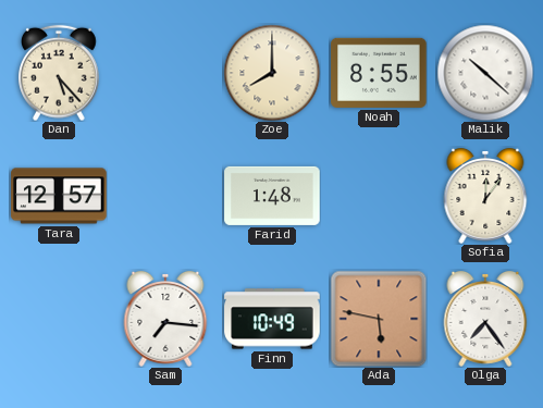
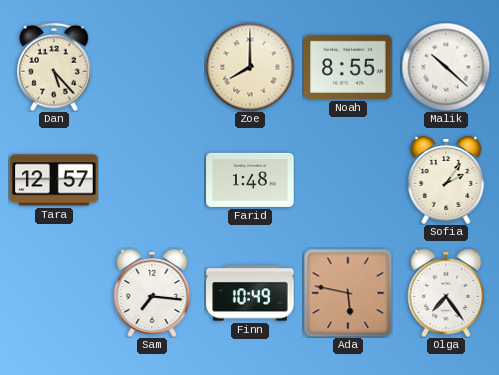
Sofia: 12:06 -> 2:06
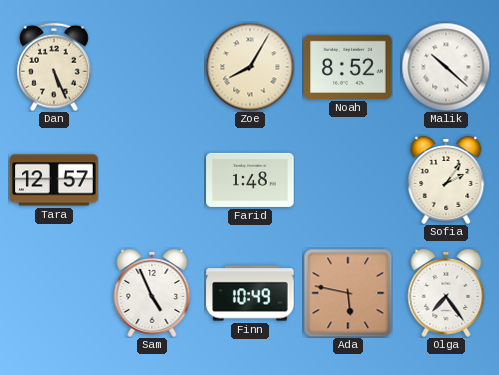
Dan: 5:23 -> 5:26
Zoe: 8:00 -> 8:05
Noah: 8:55 -> 8:52
Sam: 7:16 -> 4:56
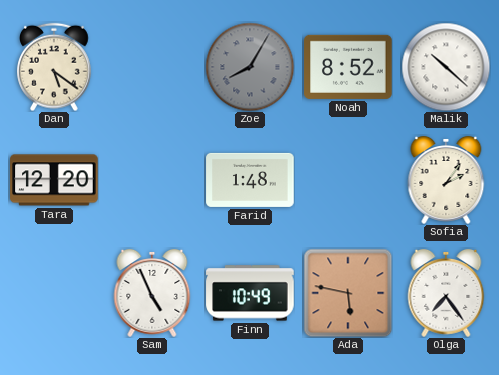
Dan: 5:26 -> 5:21
Zoe dial: cream -> grey
Tara: 12:57 -> 12:20
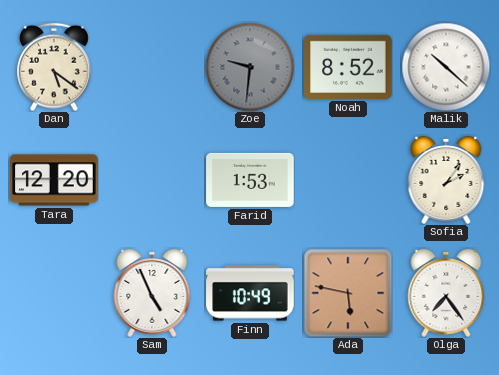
Zoe: 8:05 -> 9:31
Farid: 1:48 -> 1:53
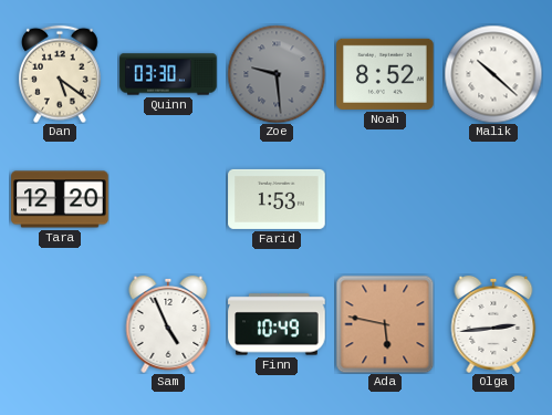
Quinn: none -> 03:30
Zoe: 9:31 -> 9:29
Sofia: 2:06 -> none
Olga: 7:24 -> 2:44
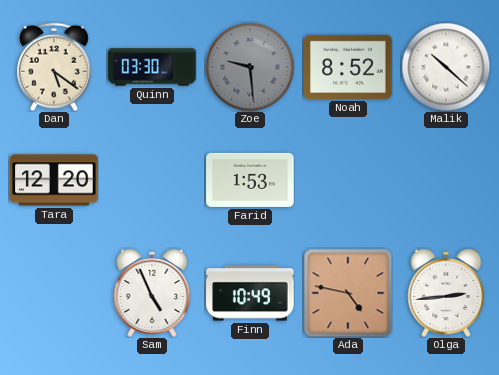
Ada: 5:47 -> 4:47
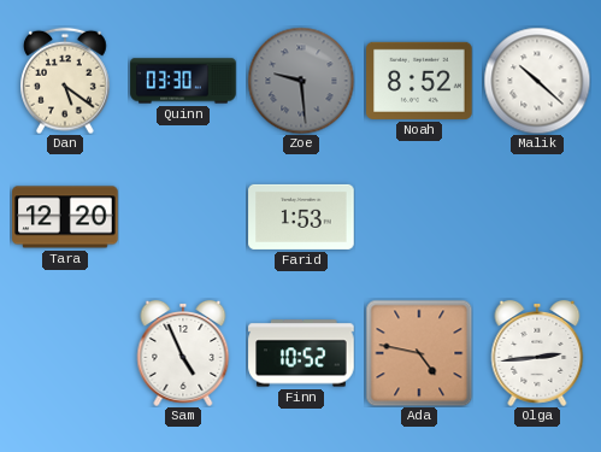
Finn: 10:49 -> 10:52
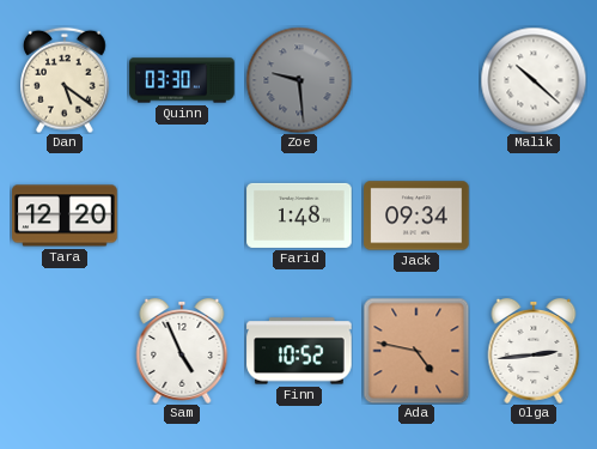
Noah: 8:52 -> none
Farid: 1:53 -> 1:48
Jack: none -> 09:34
